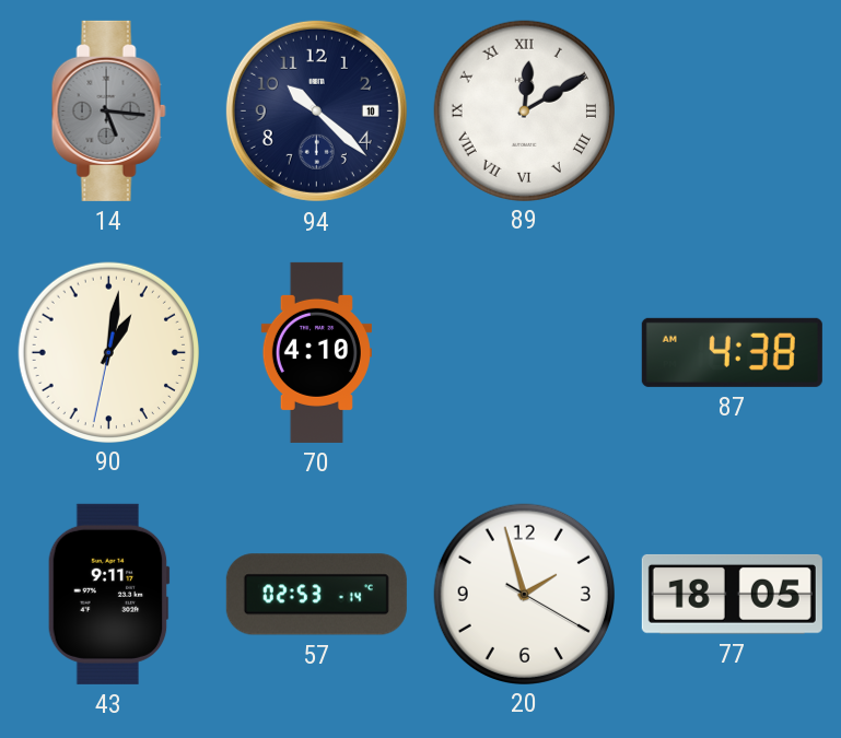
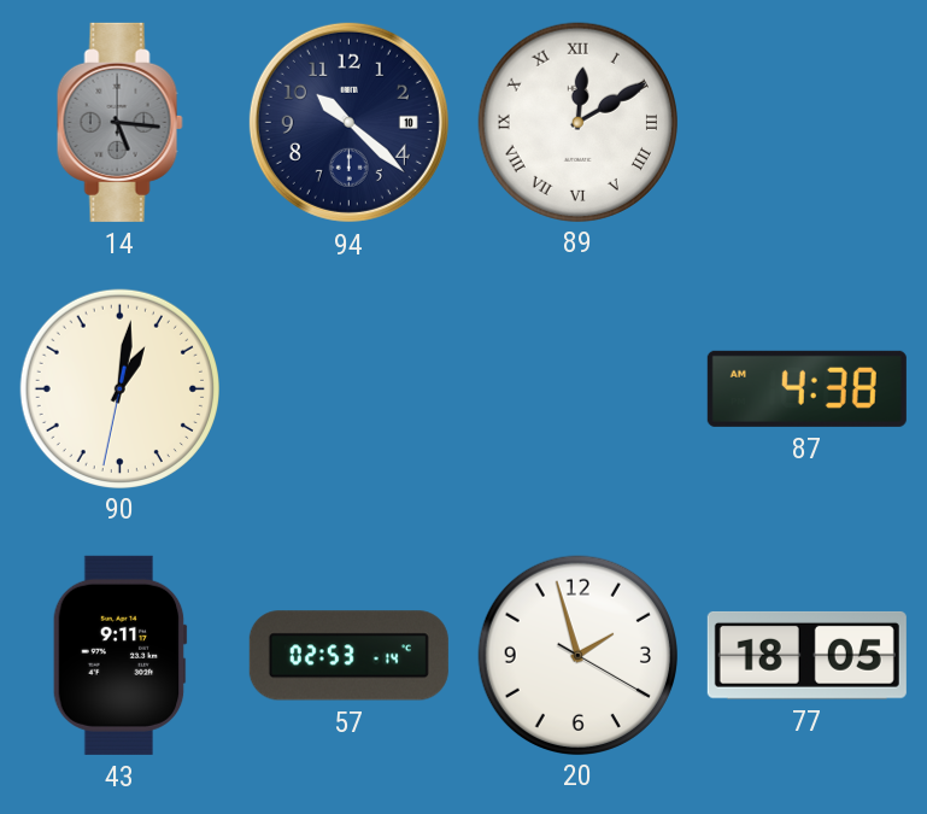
70: 4:10 -> none
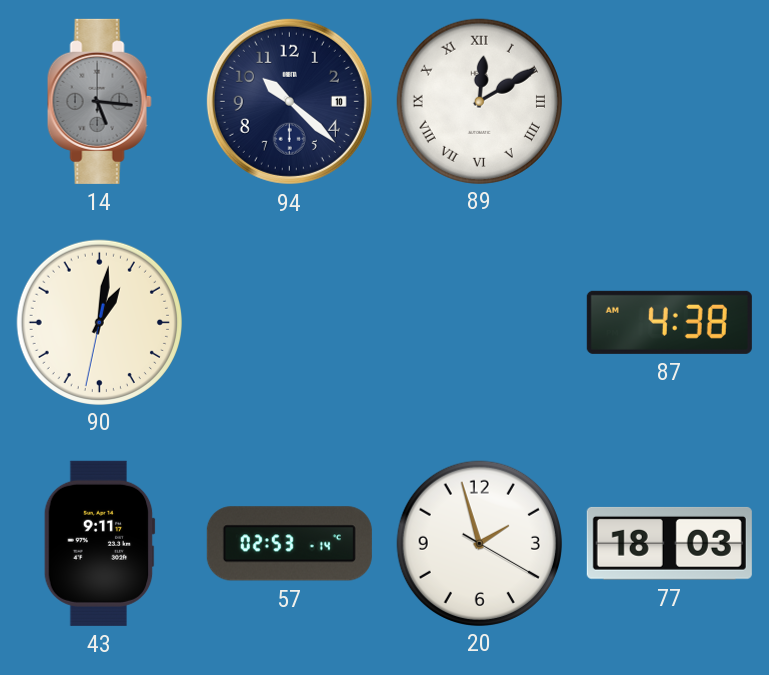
77: 18:05 -> 18:03
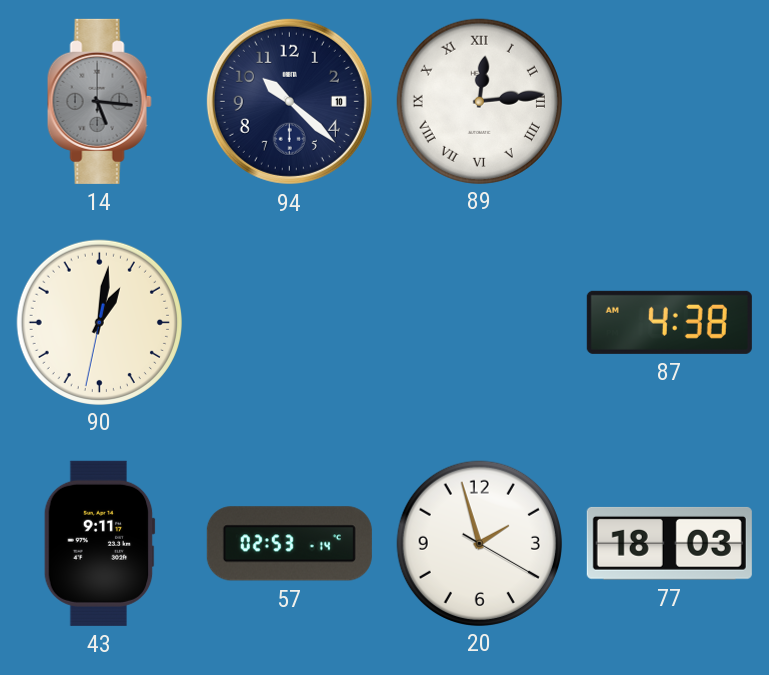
89: 12:10 -> 12:14
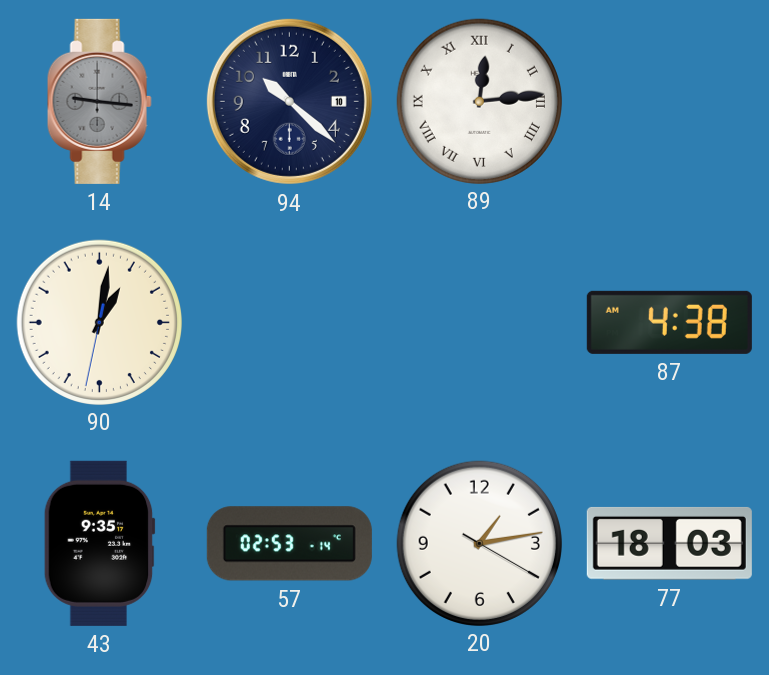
14: 5:16 -> 9:16
43: 9:11 -> 9:35
20: 1:57 -> 1:13
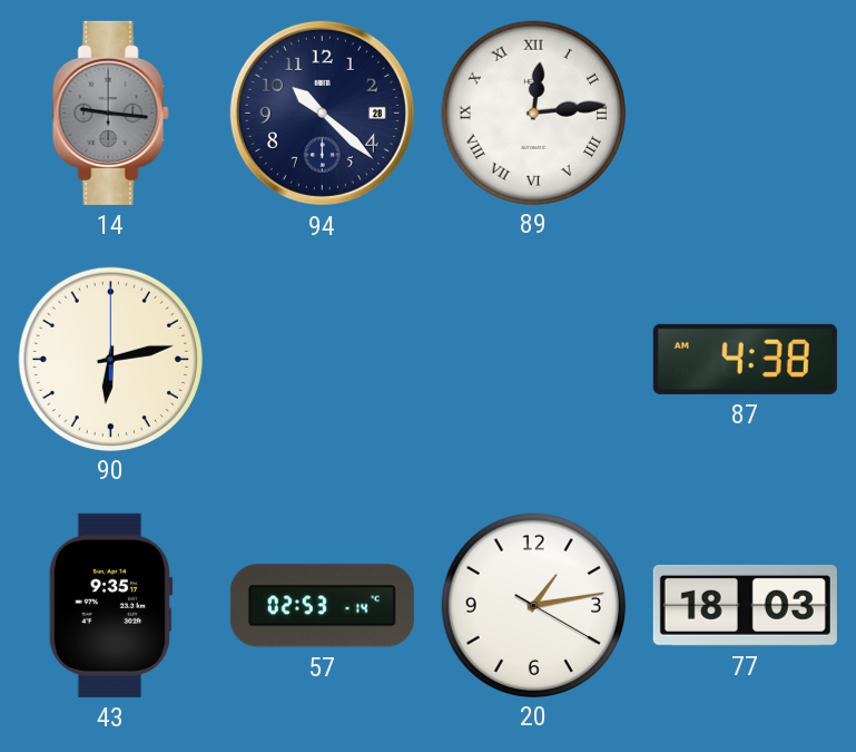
94 date: 10 -> 28
90: 1:01 -> 6:13
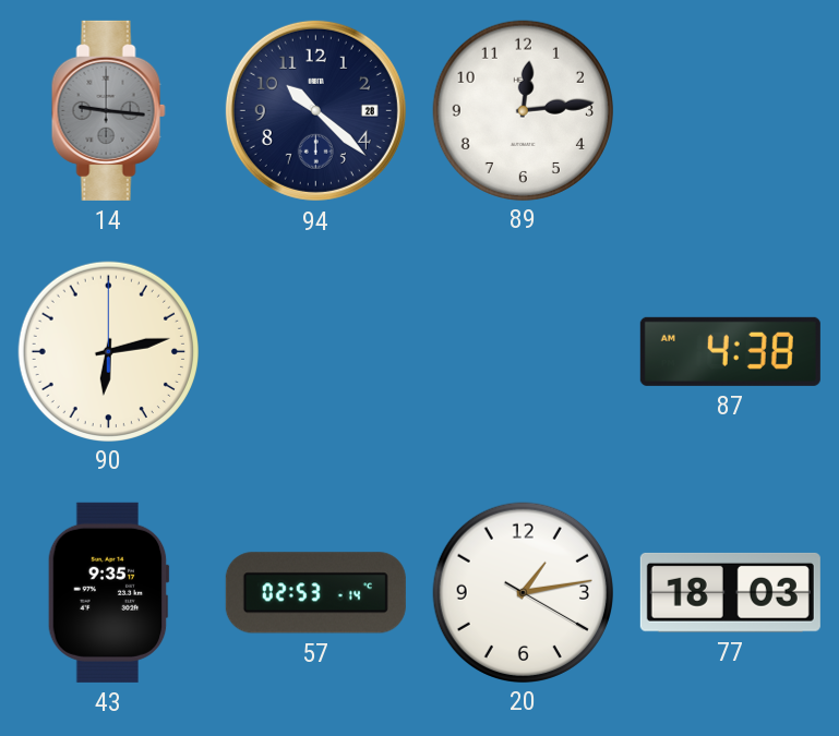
89 numerals: Roman -> Arabic
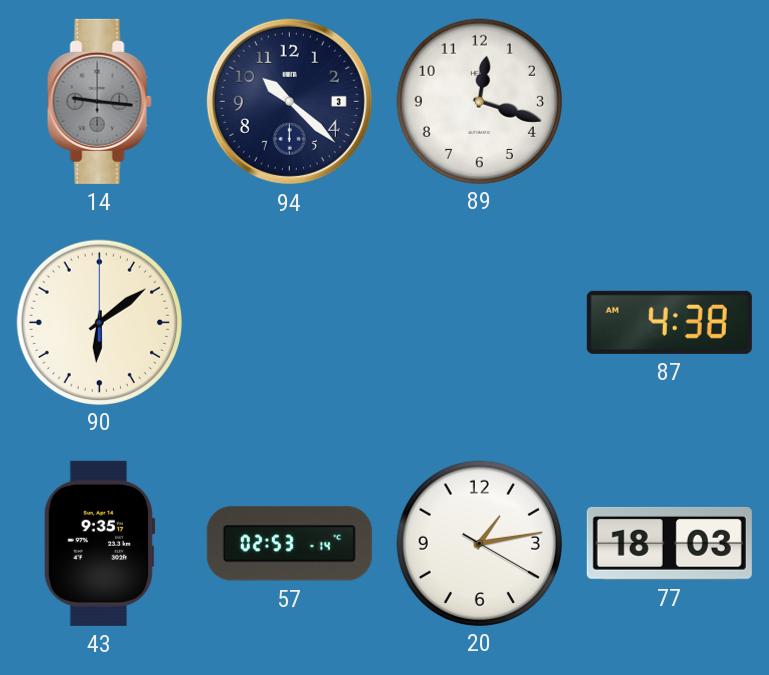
94 date: 28 -> 3
89: 12:14 -> 12:18
90: 6:13 -> 6:09
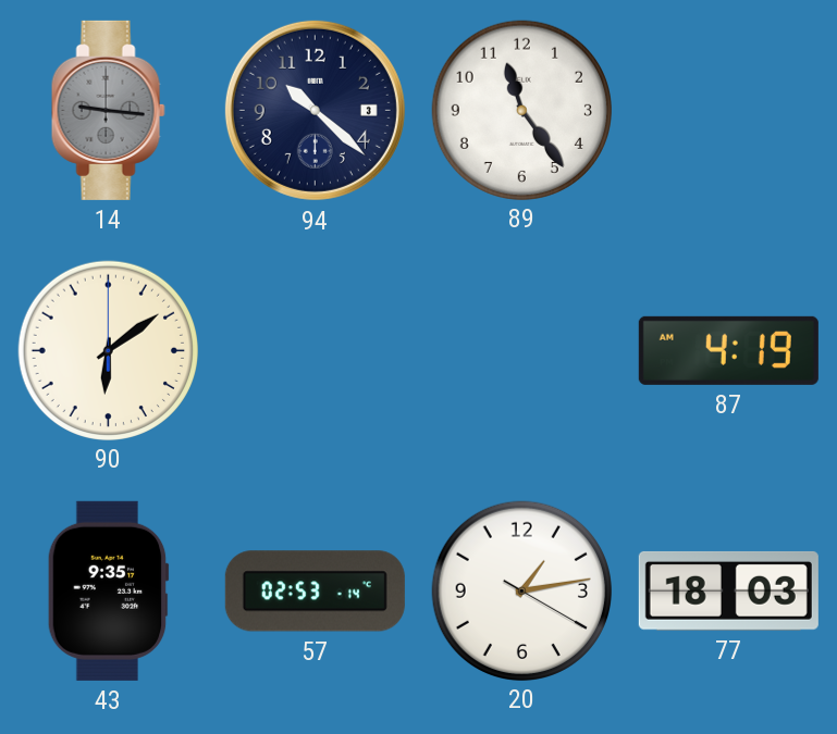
89: 12:18 -> 11:24
87: 4:38 -> 4:19
